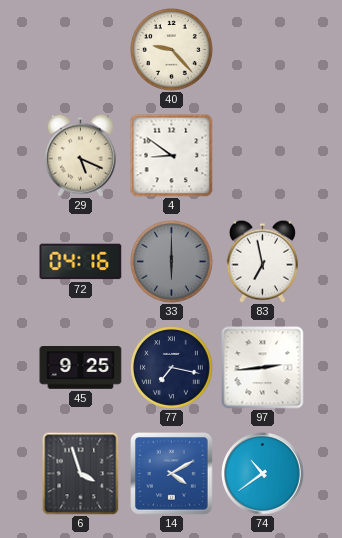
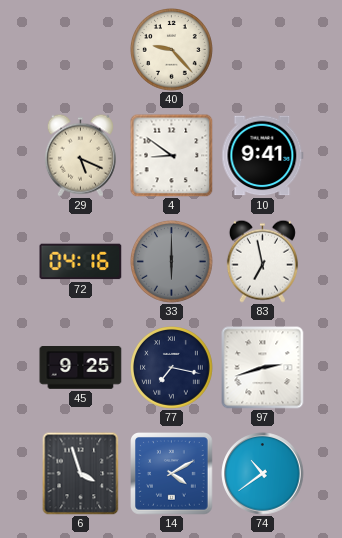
10: none -> 9:41
97: 2:44 -> 2:42
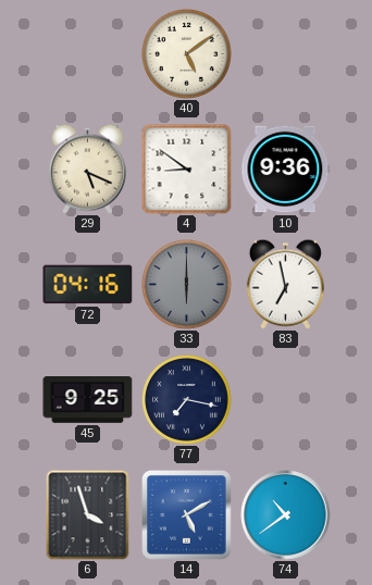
40: 9:23 -> 5:09
10: 9:41 -> 9:36
97: 2:42 -> none
14: 4:10 -> 5:10
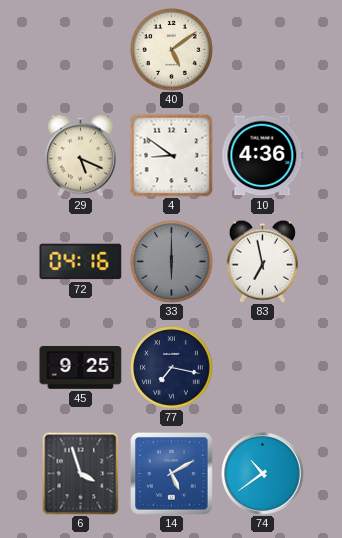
10: 9:36 -> 4:36
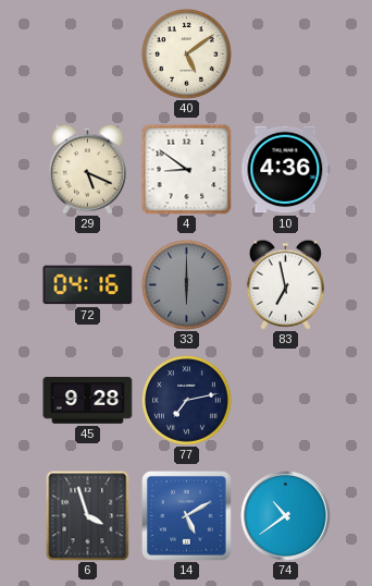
45: 9:25 -> 9:28
77: 7:17 -> 7:13
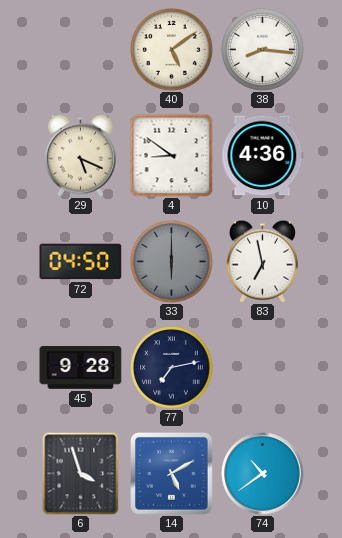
38: none -> 8:16
72: 04:16 -> 04:50
